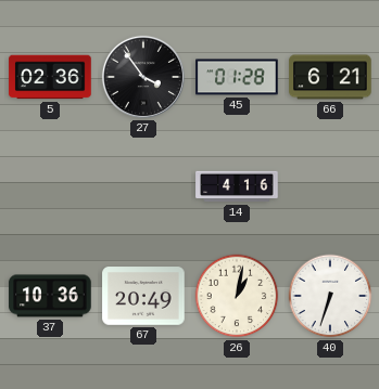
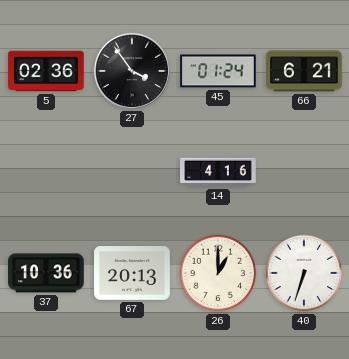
45: 01:28 -> 01:24
67: 20:49 -> 20:13
26: 1:02 -> 1:00
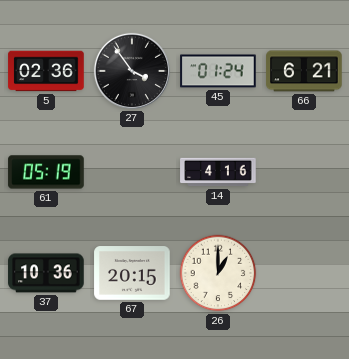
61: none -> 05:19
67: 20:13 -> 20:15
40: 6:33 -> none
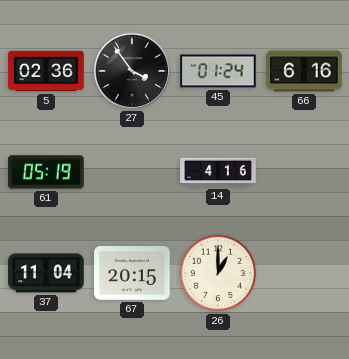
66: 6:21 -> 6:16
37: 10:36 -> 11:04
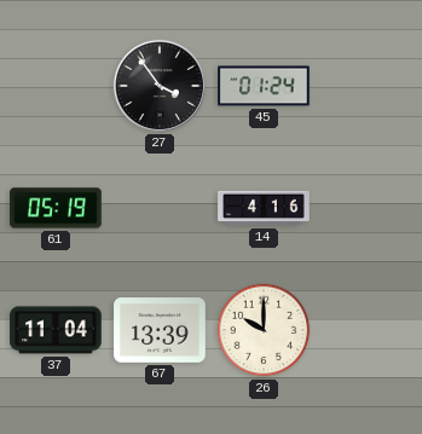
5: 02:36 -> none
66: 6:16 -> none
67: 20:15 -> 13:39
26: 1:00 -> 10:00
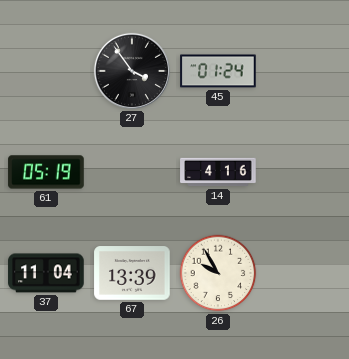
26: 10:00 -> 9:55
